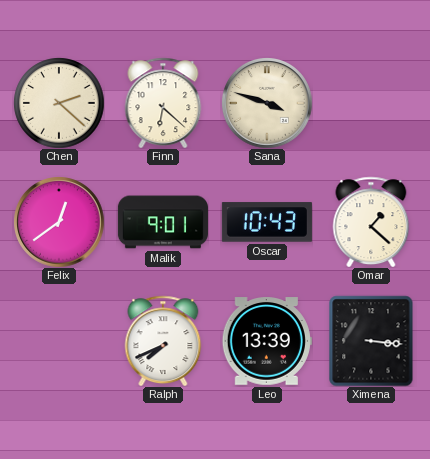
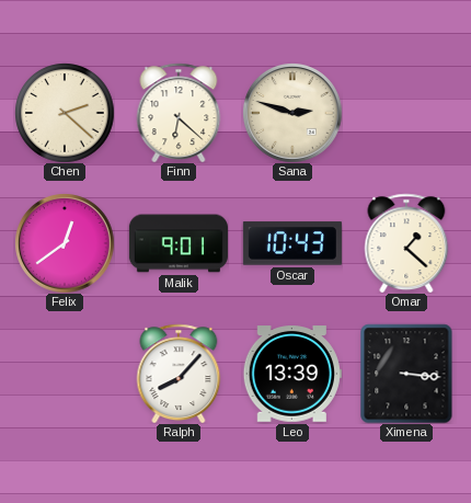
Sana: 3:48 -> 2:48
Ralph: 7:41 -> 8:07
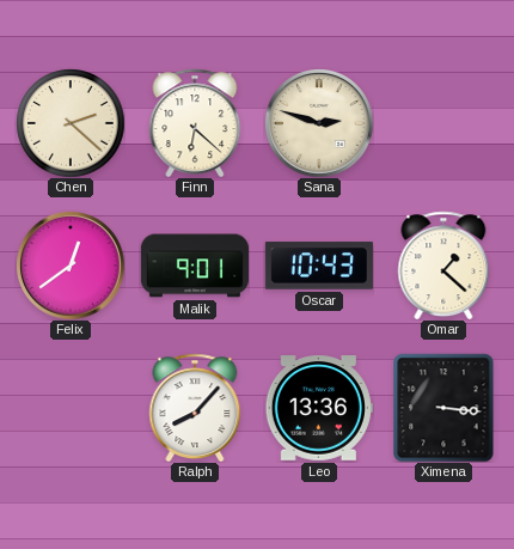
Leo: 13:39 -> 13:36
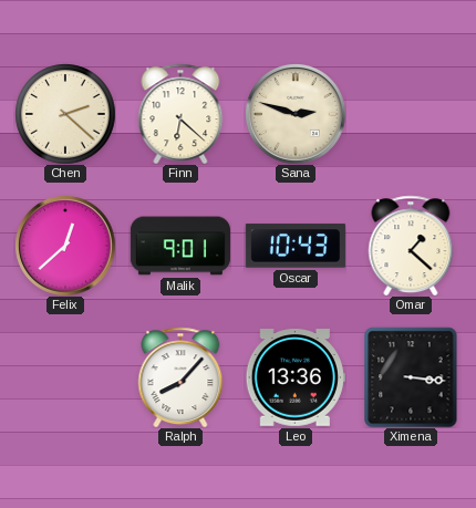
Felix: 12:39 -> 12:38
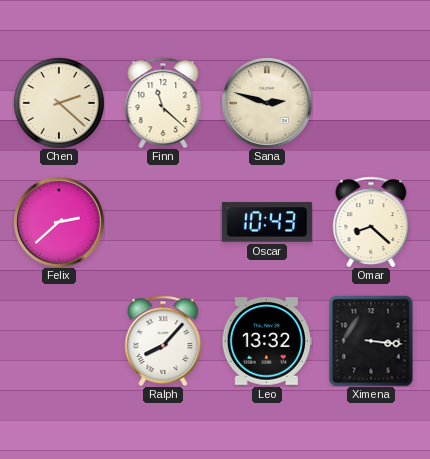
Finn: 6:22 -> 11:22
Felix: 12:38 -> 2:38
Malik: 9:01 -> none
Omar: 1:22 -> 8:22
Leo: 13:36 -> 13:32
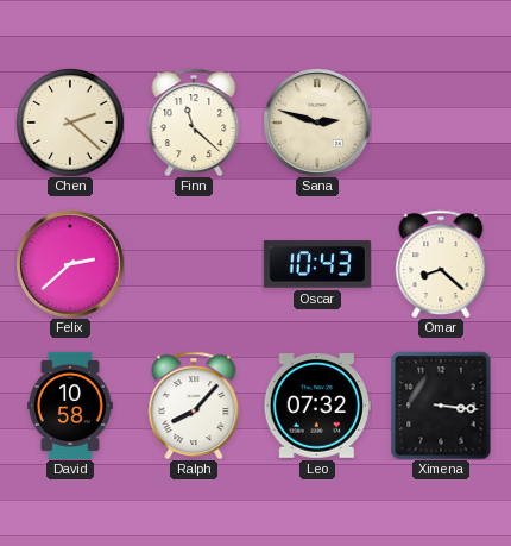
David: none -> 10:58
Leo: 13:32 -> 07:32
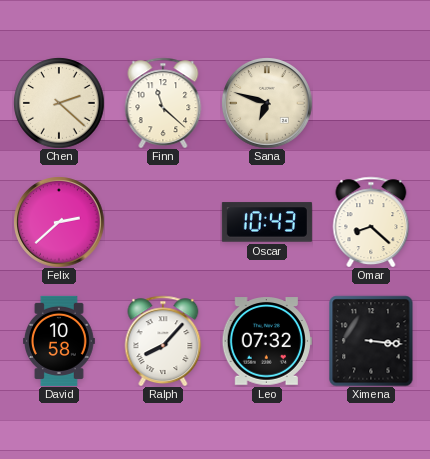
Sana: 2:48 -> 6:48
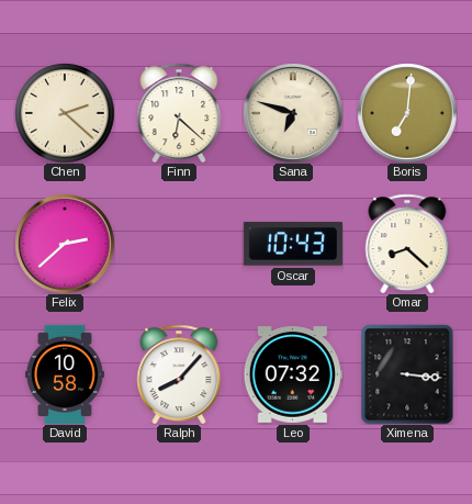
Finn: 11:22 -> 6:22
Boris: none -> 7:01
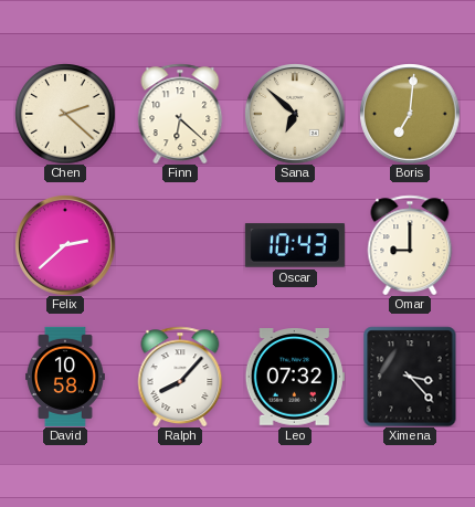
Sana: 6:48 -> 6:52
Omar: 8:22 -> 9:00
Ximena: 3:16 -> 3:23
